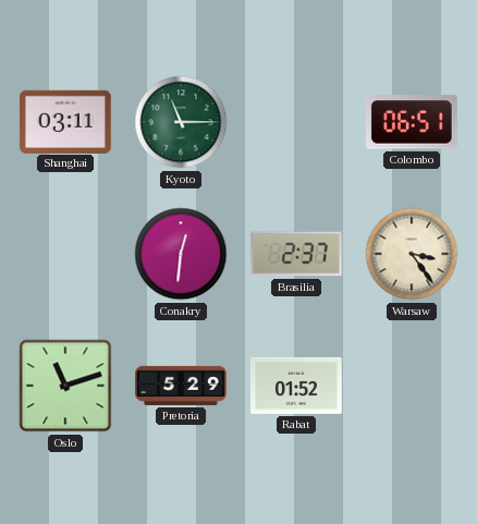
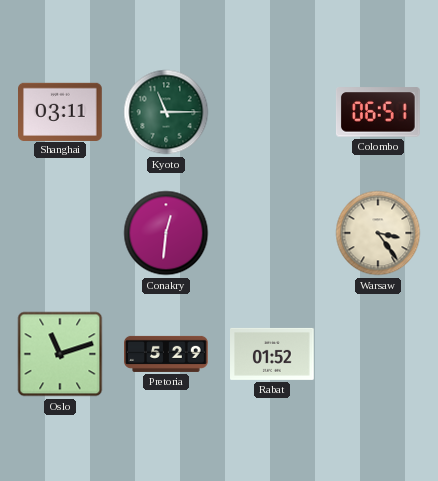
Brasilia: 2:37 -> none
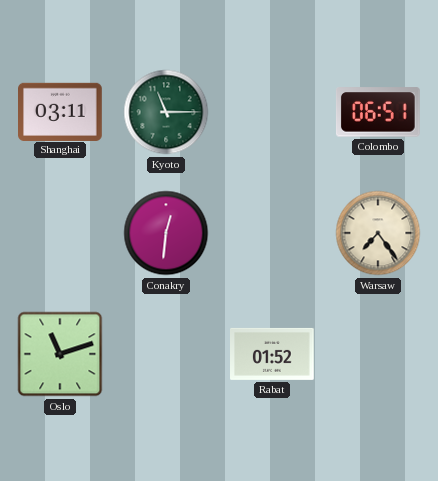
Warsaw: 3:24 -> 7:24
Pretoria: 5:29 -> none
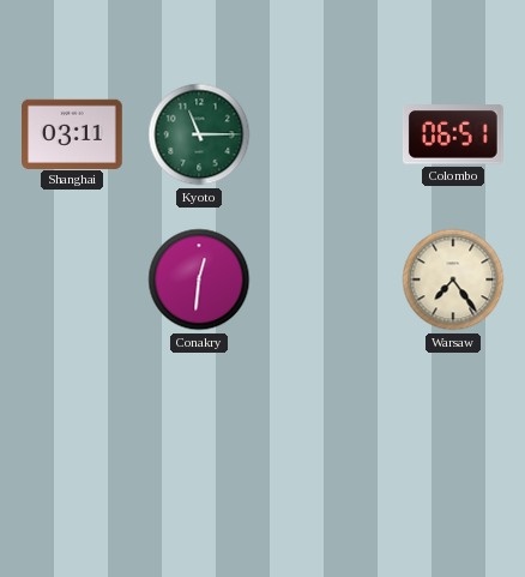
Oslo: 11:12 -> none
Rabat: 01:52 -> none
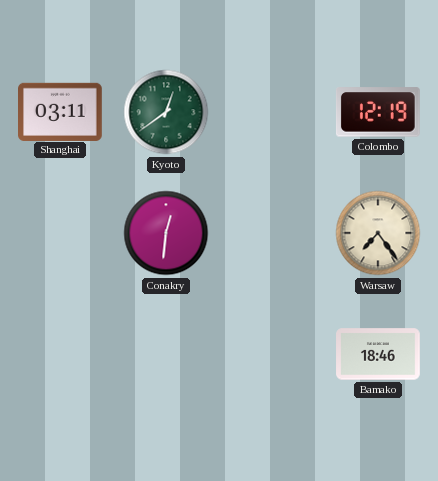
Kyoto: 11:15 -> 12:39
Colombo: 06:51 -> 12:19
Bamako: none -> 18:46
